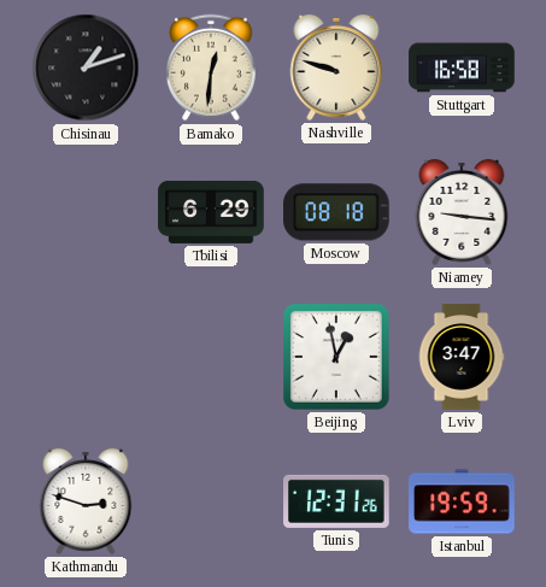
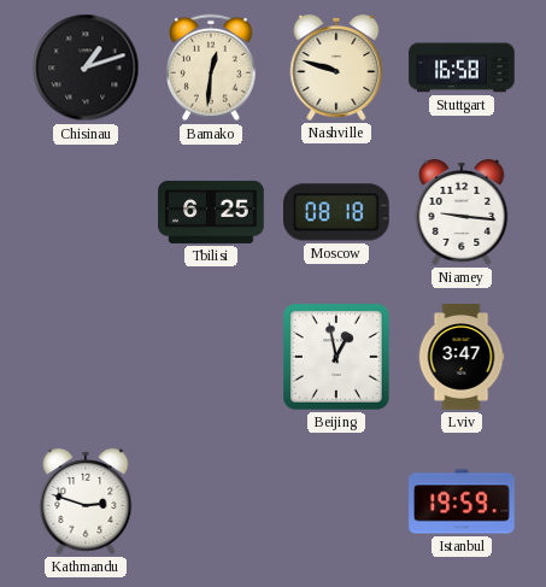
Tbilisi: 6:29 -> 6:25
Tunis: 12:31 -> none
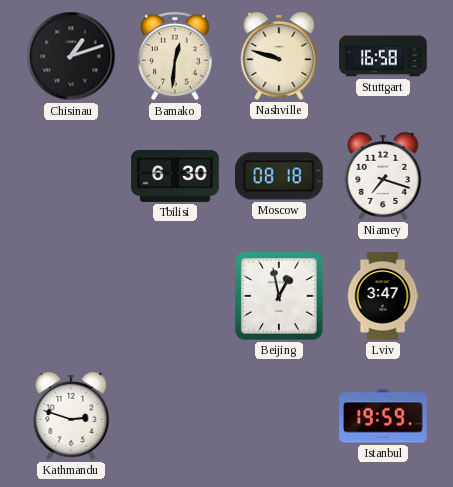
Tbilisi: 6:25 -> 6:30
Niamey: 9:16 -> 7:18
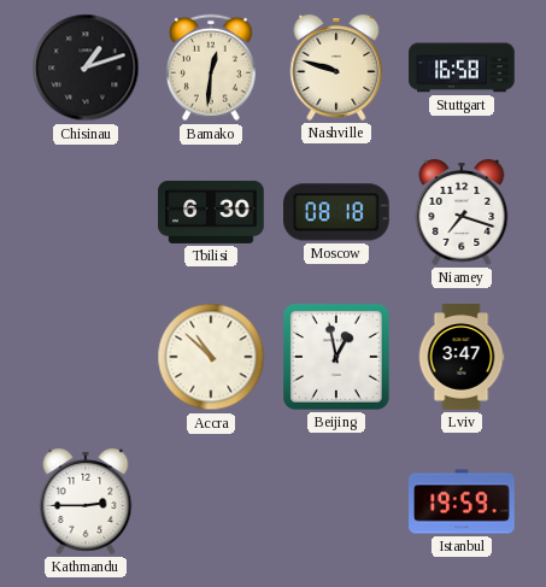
Accra: none -> 10:52
Kathmandu: 2:48 -> 2:45
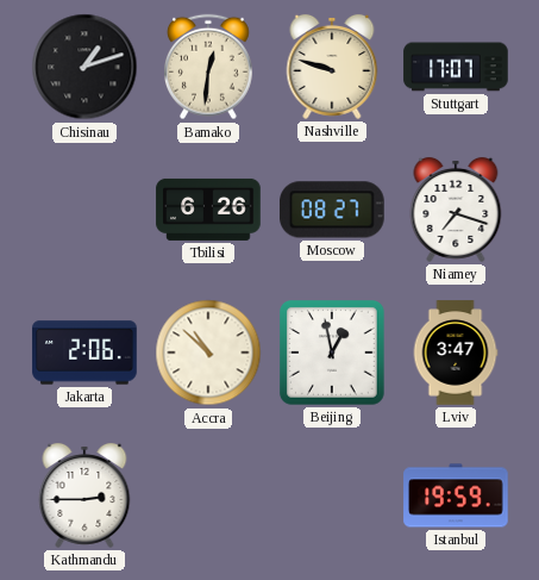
Stuttgart: 16:58 -> 17:07
Tbilisi: 6:30 -> 6:26
Moscow: 08:18 -> 08:27
Jakarta: none -> 2:06
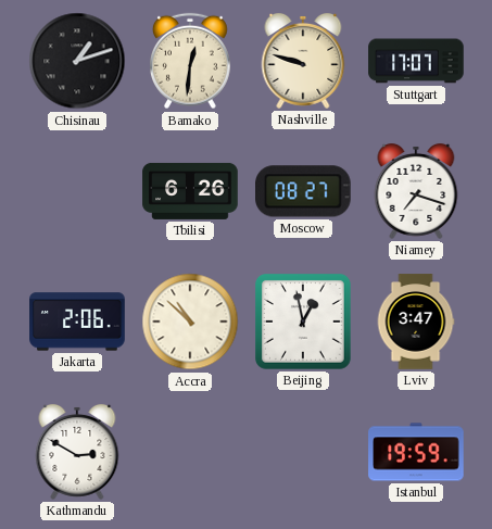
Kathmandu: 2:45 -> 2:50
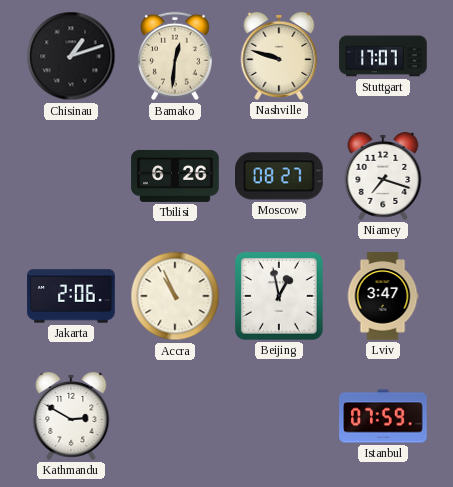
Accra: 10:52 -> 10:56
Istanbul: 19:59 -> 07:59
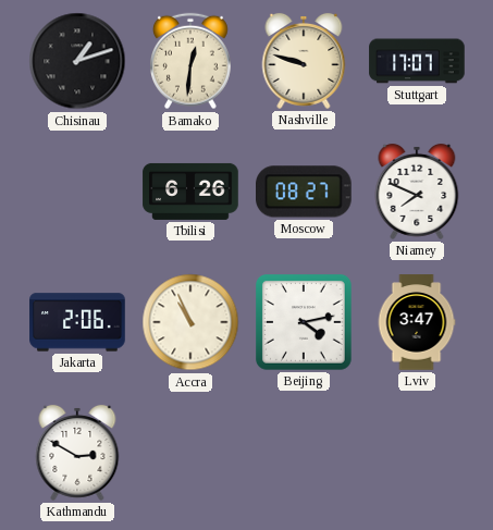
Niamey: 7:18 -> 7:49
Beijing: 12:58 -> 4:13
Istanbul: 07:59 -> none
